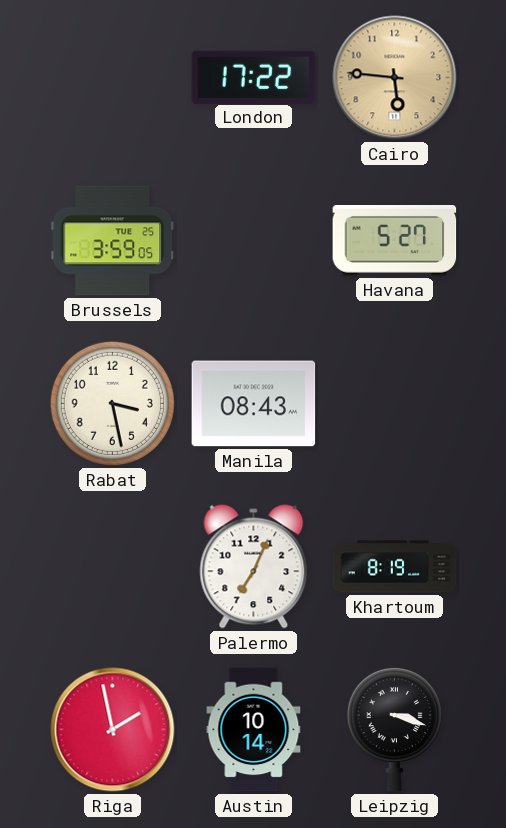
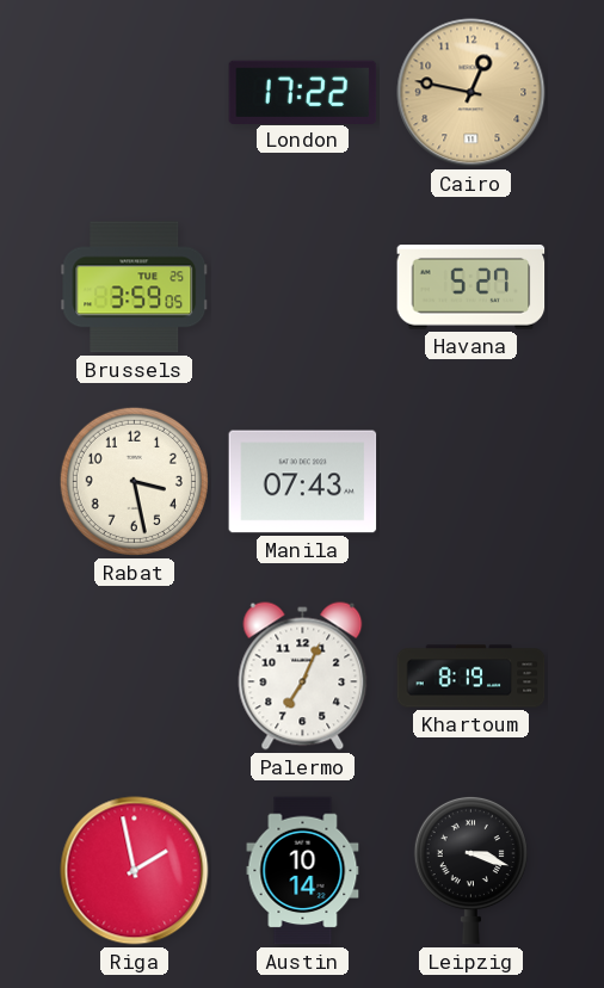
Cairo: 5:46 -> 12:47
Manila: 08:43 -> 07:43
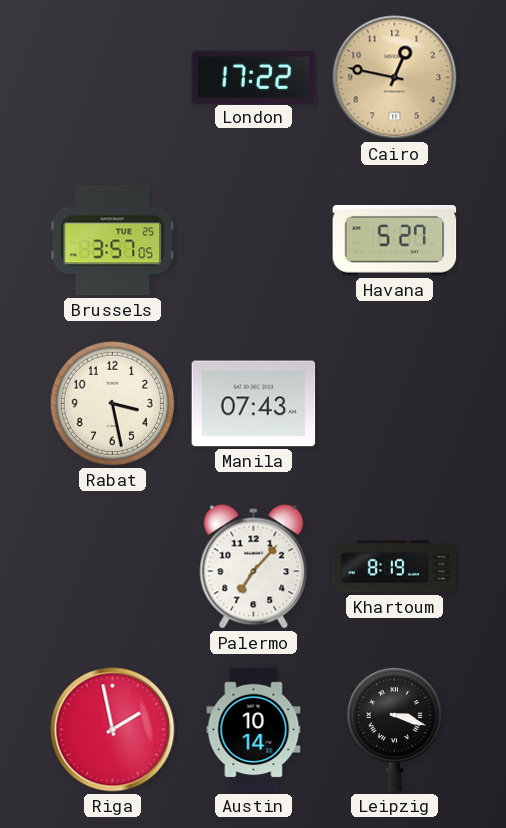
Brussels: 3:59 -> 3:57
Palermo: 7:04 -> 7:07
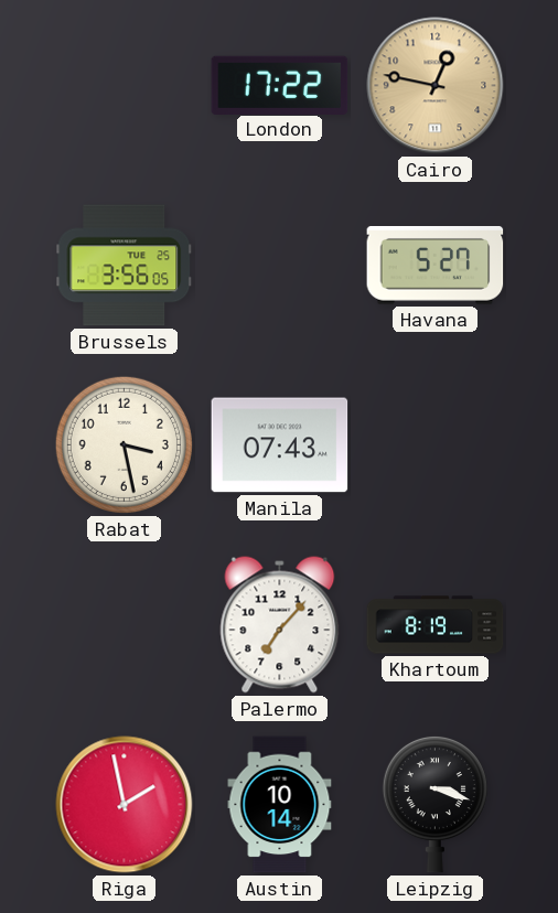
Brussels: 3:57 -> 3:56
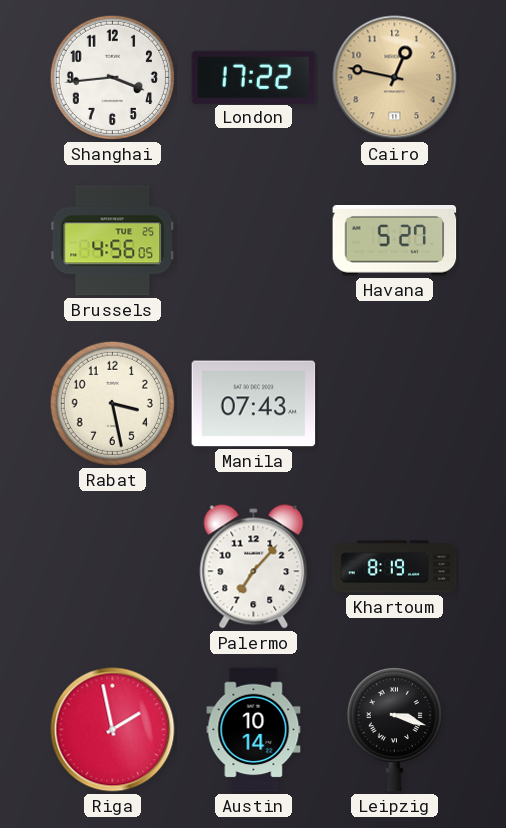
Shanghai: none -> 3:44
Brussels: 3:56 -> 4:56
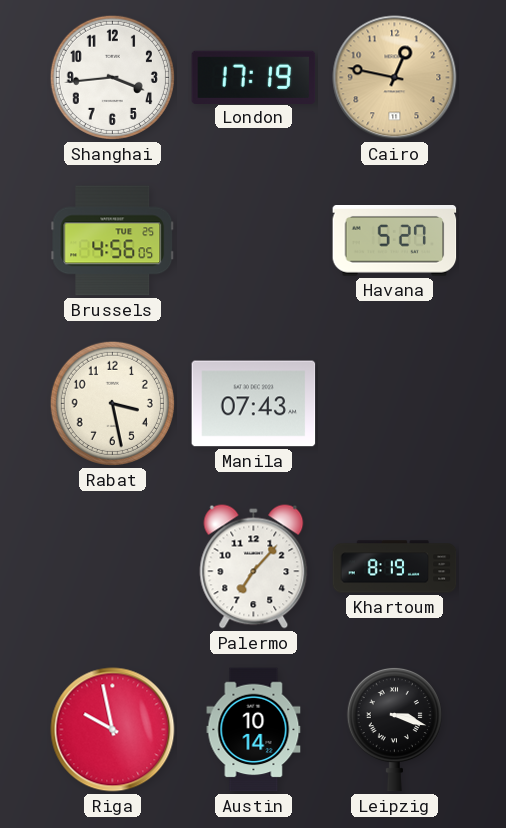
London: 17:22 -> 17:19
Riga: 1:58 -> 9:58
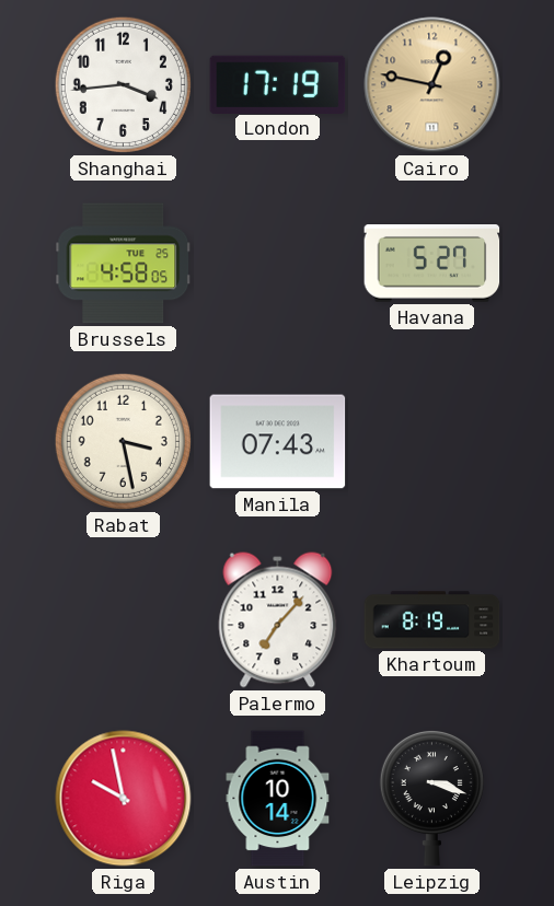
Brussels: 4:56 -> 4:58
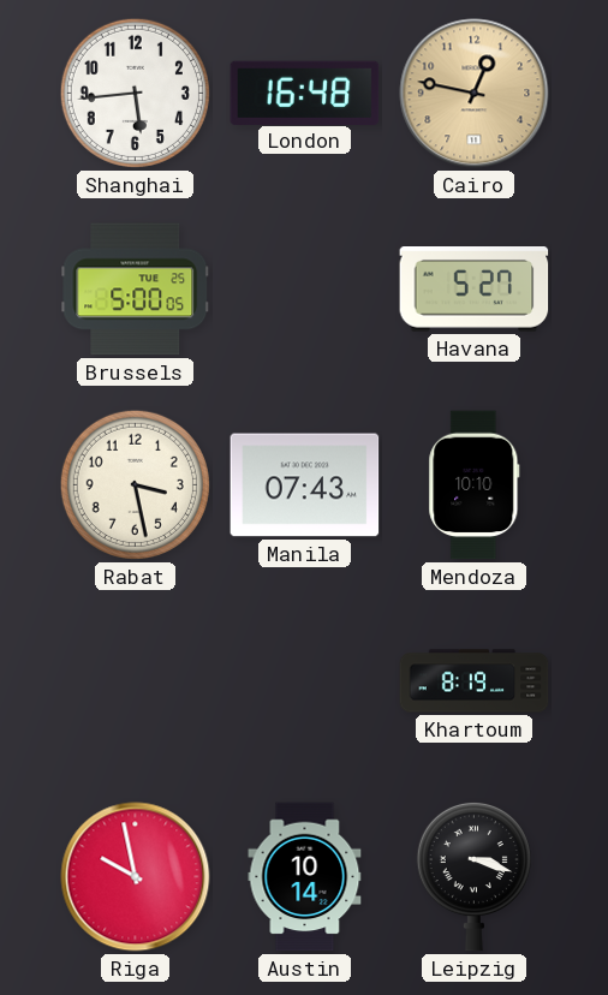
Shanghai: 3:44 -> 5:44
London: 17:19 -> 16:48
Brussels: 4:58 -> 5:00
Mendoza: none -> 10:10
Palermo: 7:07 -> none
